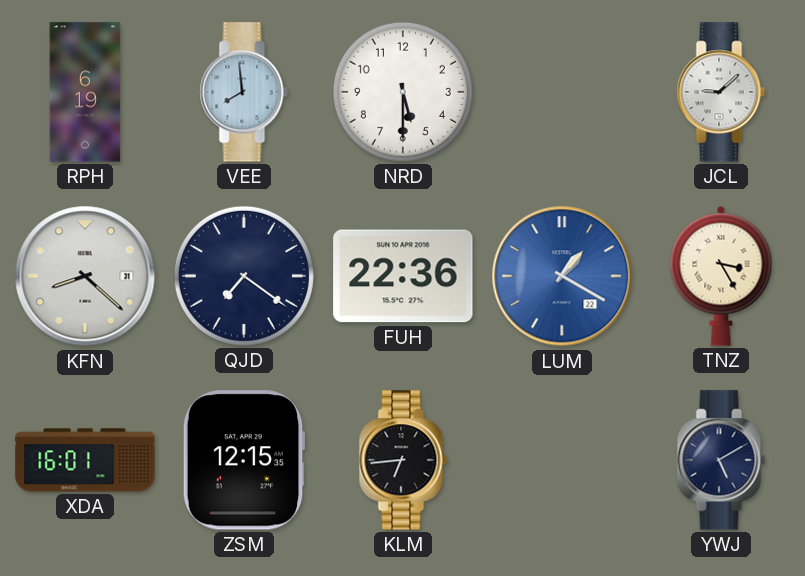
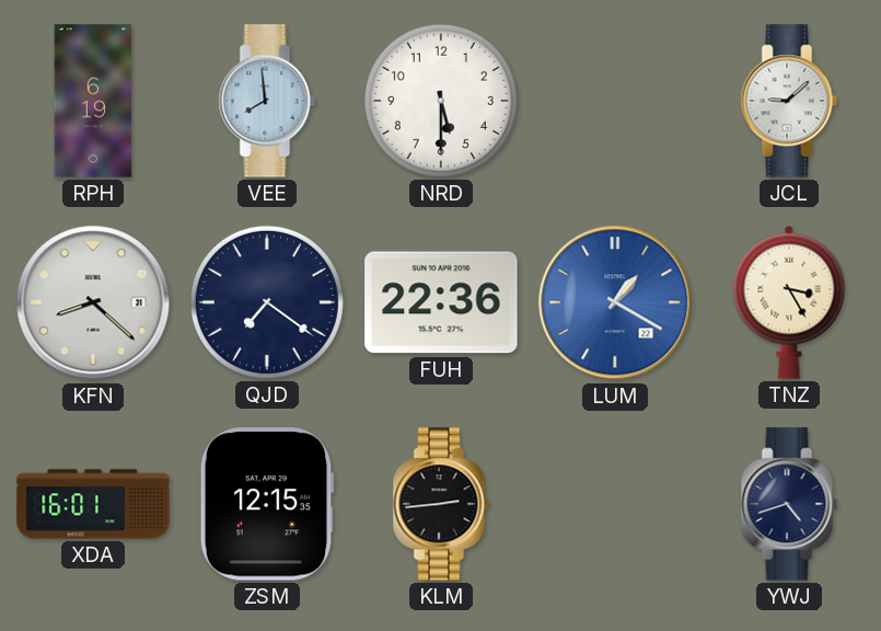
KLM: 6:44 -> 2:44
YWJ: 5:10 -> 4:42
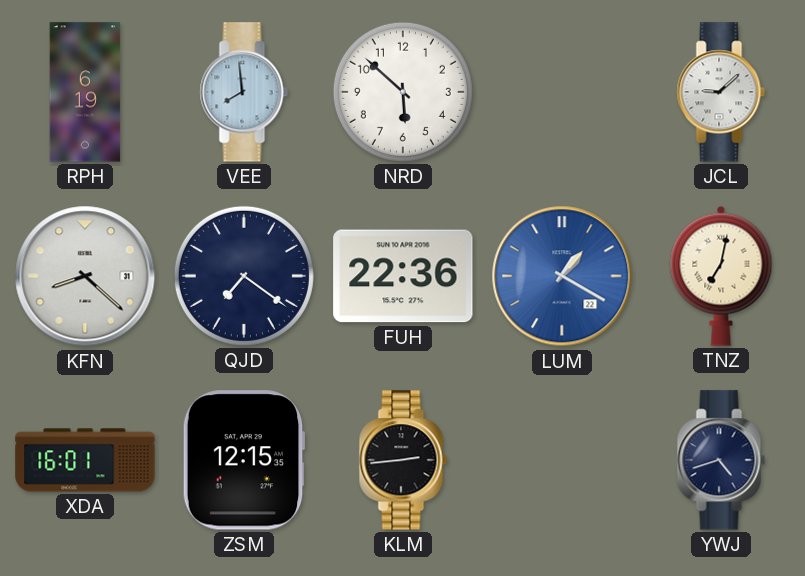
NRD: 5:30 -> 5:52
TNZ: 3:25 -> 7:02
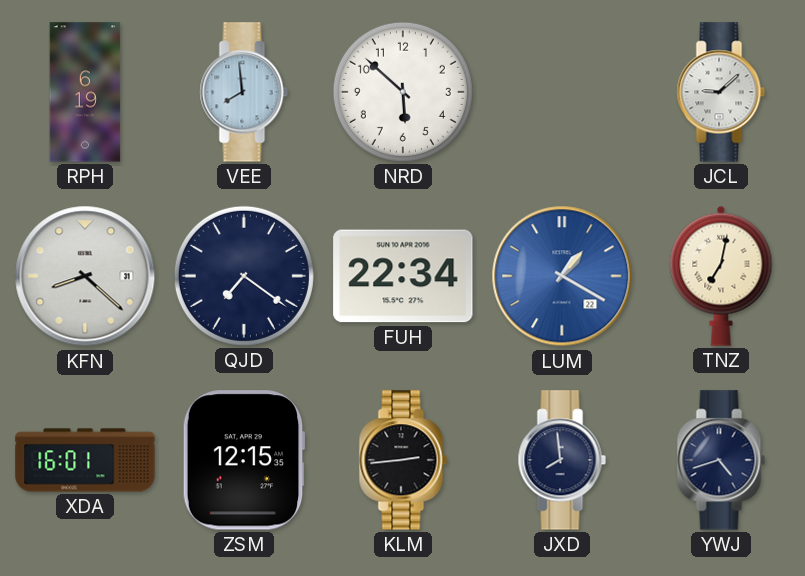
FUH: 22:36 -> 22:34
JXD: none -> 7:59
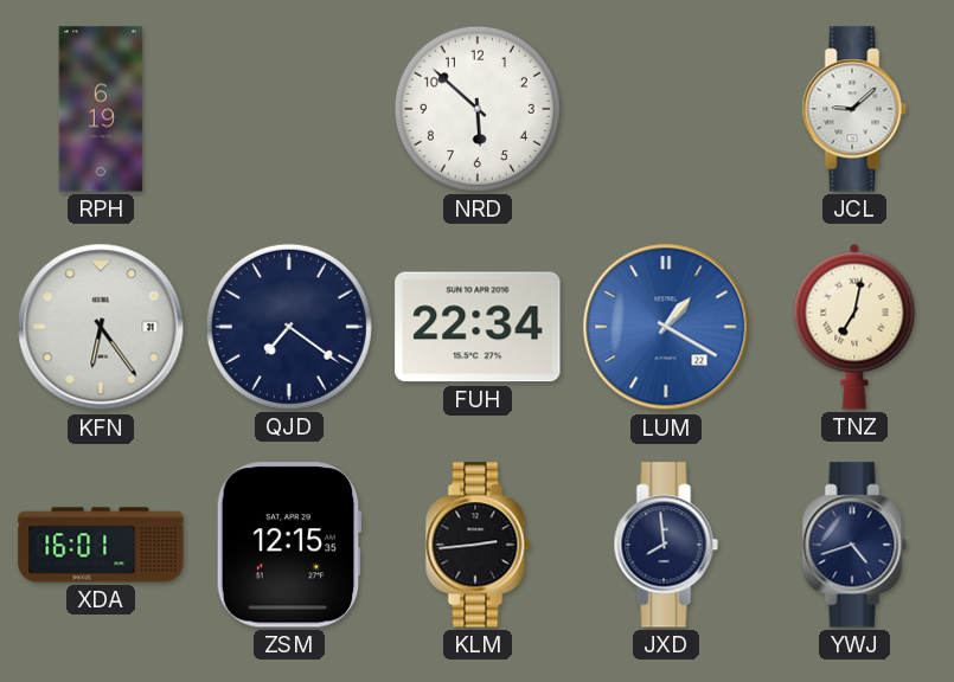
VEE: 7:59 -> none
KFN: 8:22 -> 6:24
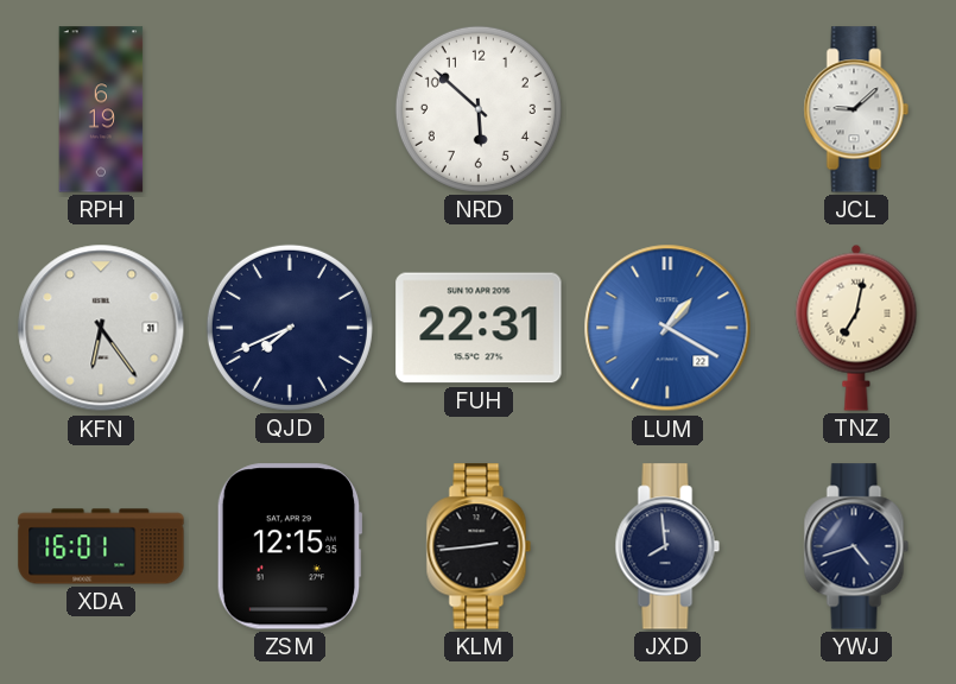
QJD: 7:21 -> 7:41
FUH: 22:34 -> 22:31
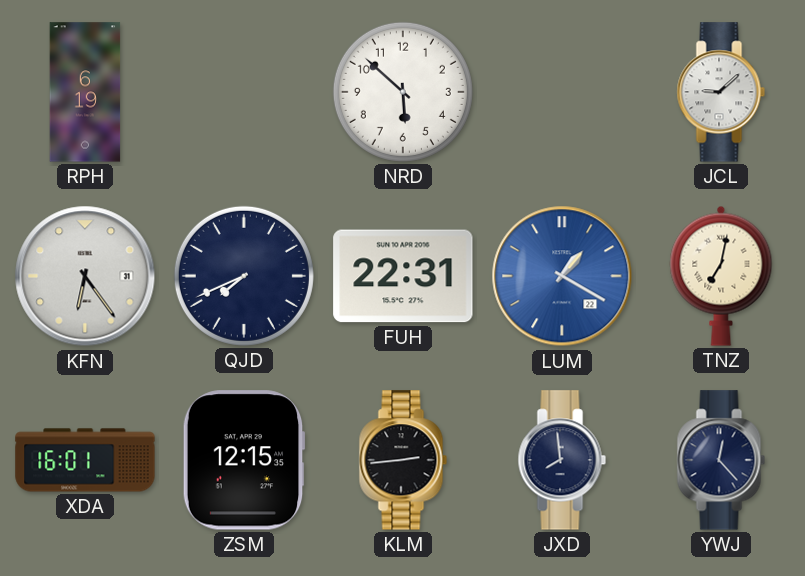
YWJ: 4:42 -> 12:23
